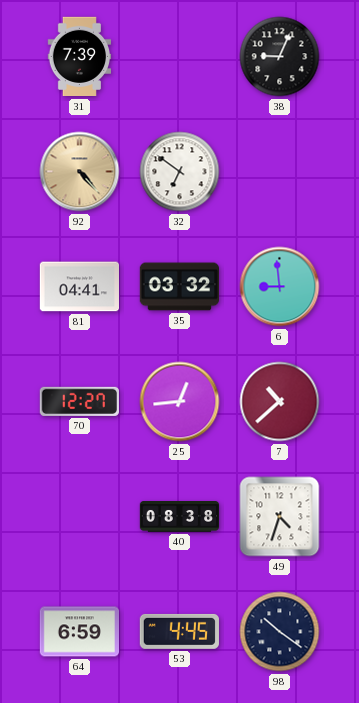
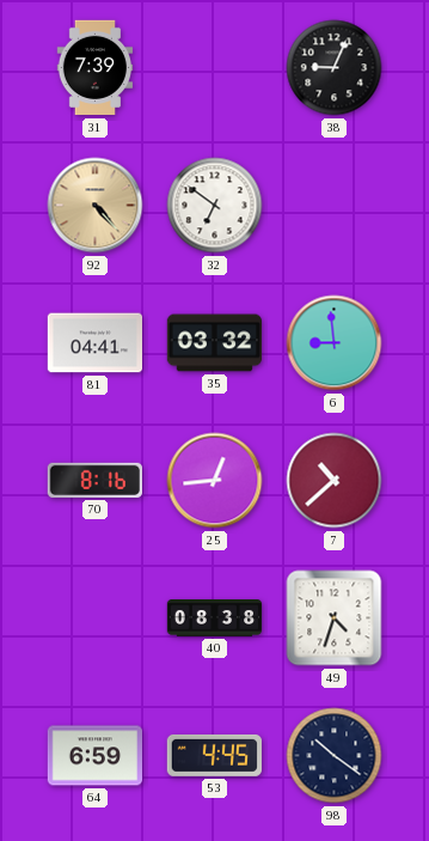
70: 12:27 -> 8:16
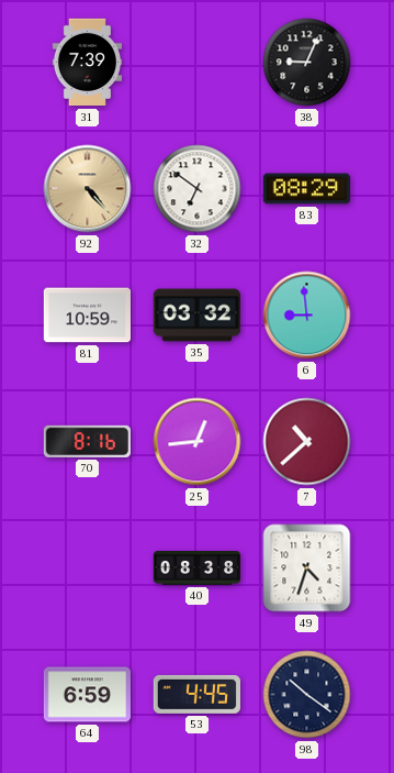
83: none -> 08:29
81: 04:41 -> 10:59
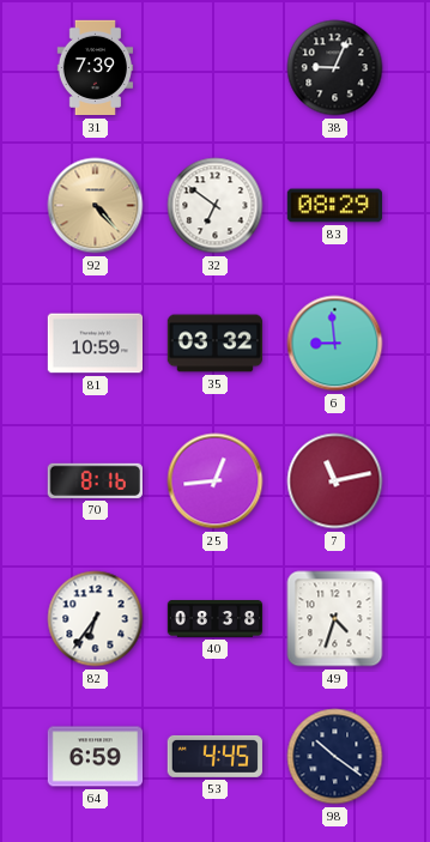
7: 10:38 -> 11:13
82: none -> 6:36
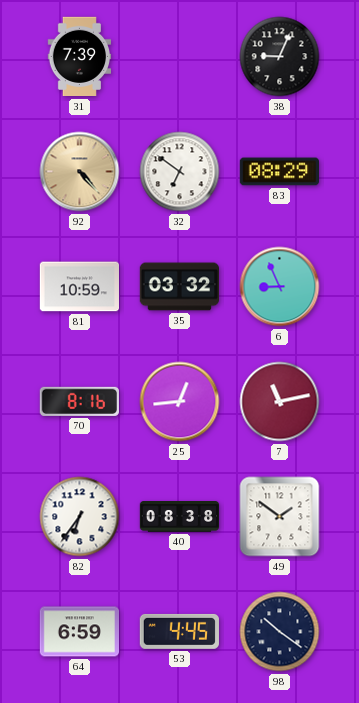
6: 8:59 -> 8:56
49: 4:33 -> 1:51
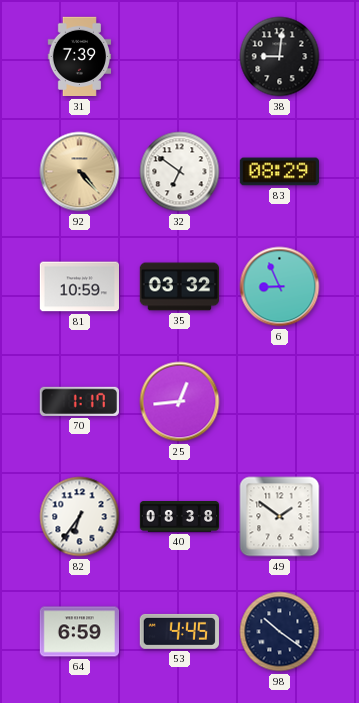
38: 9:04 -> 9:01
70: 8:16 -> 1:17
7: 11:13 -> none
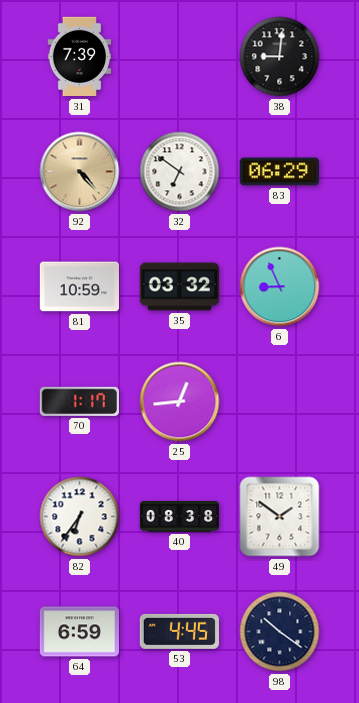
83: 08:29 -> 06:29
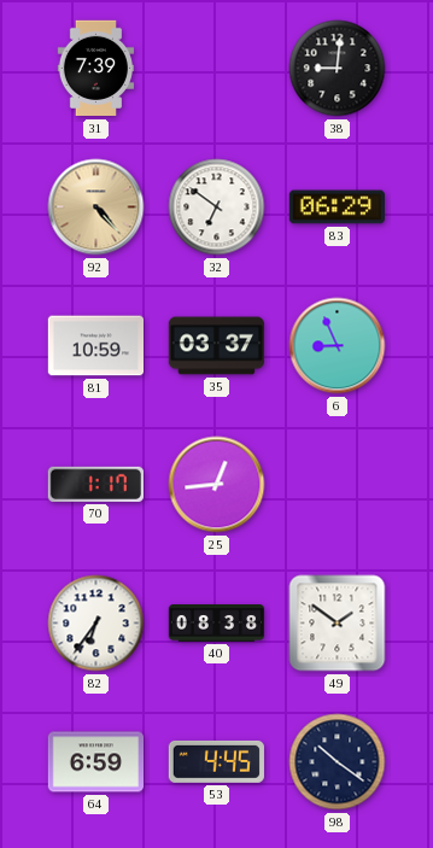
35: 03:32 -> 03:37
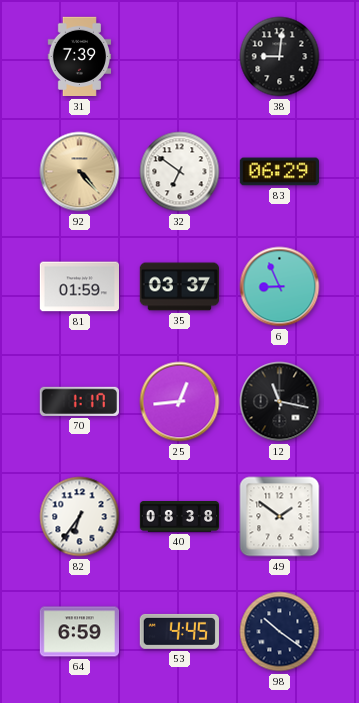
81: 10:59 -> 01:59
12: none -> 11:17
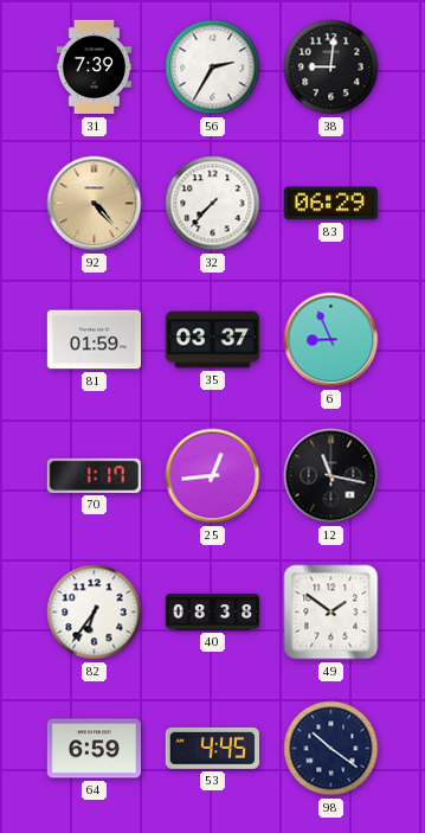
56: none -> 2:35
32: 6:51 -> 7:37
